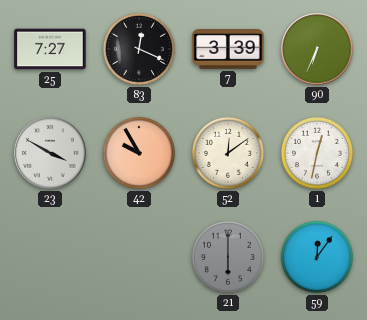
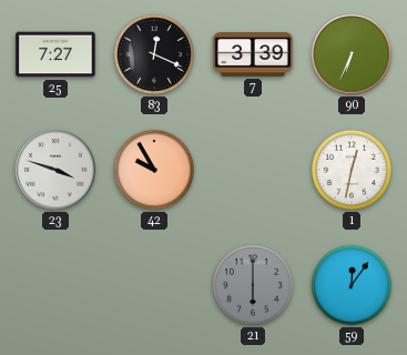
23: 3:50 -> 3:48
52: 12:09 -> none
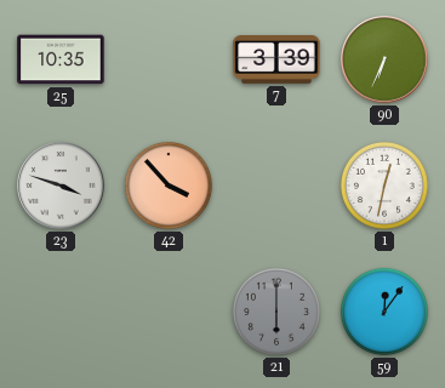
25: 7:27 -> 10:35
83: 12:19 -> none
42: 9:55 -> 3:53
